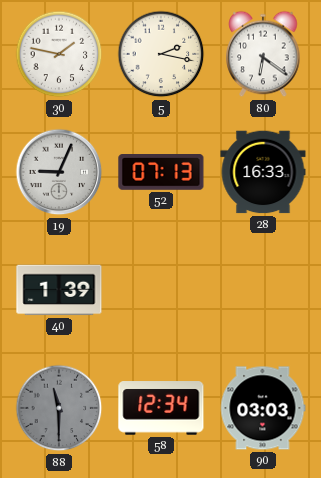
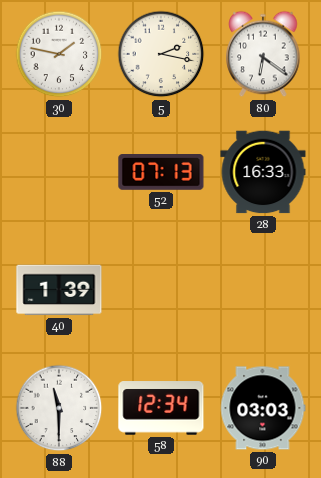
19: 9:04 -> none
88 dial: grey -> white
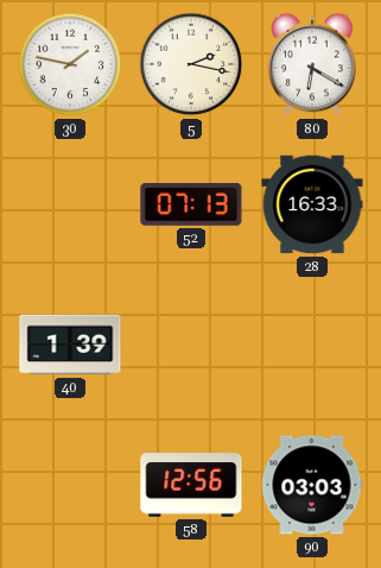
80: 6:21 -> 6:20
88: 11:30 -> none
58: 12:34 -> 12:56
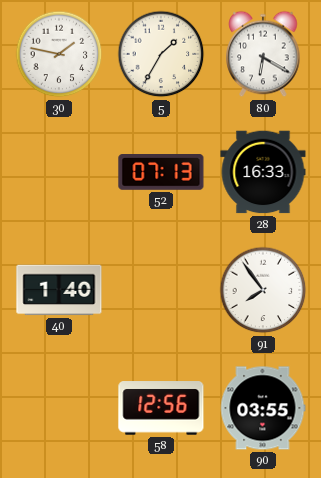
5: 2:17 -> 1:35
40: 1:39 -> 1:40
91: none -> 7:54
90: 03:03 -> 03:55
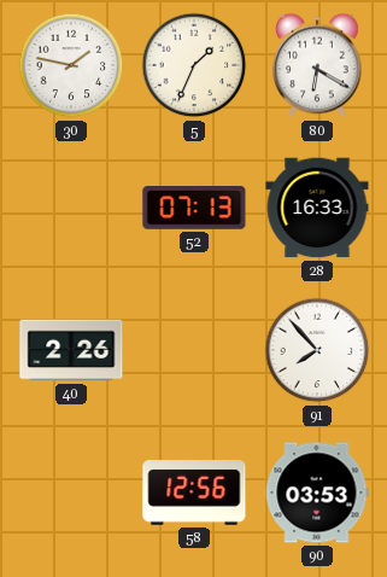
5: 1:35 -> 1:34
40: 1:40 -> 2:26
91: 7:54 -> 7:53
90: 03:55 -> 03:53
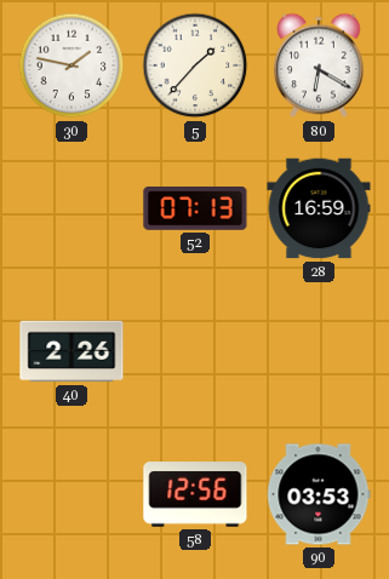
5: 1:34 -> 1:37
28: 16:33 -> 16:59
91: 7:53 -> none
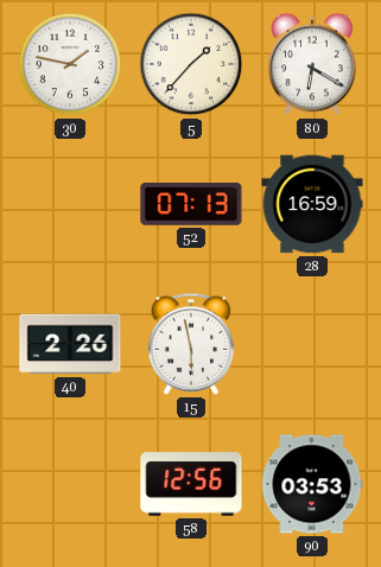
15: none -> 5:58
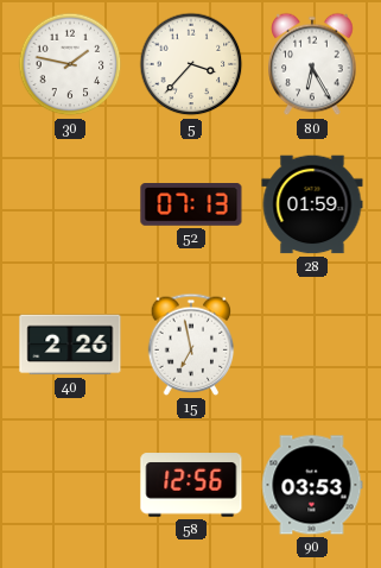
5: 1:37 -> 3:37
80: 6:20 -> 6:25
28: 16:59 -> 01:59
15: 5:58 -> 6:58
